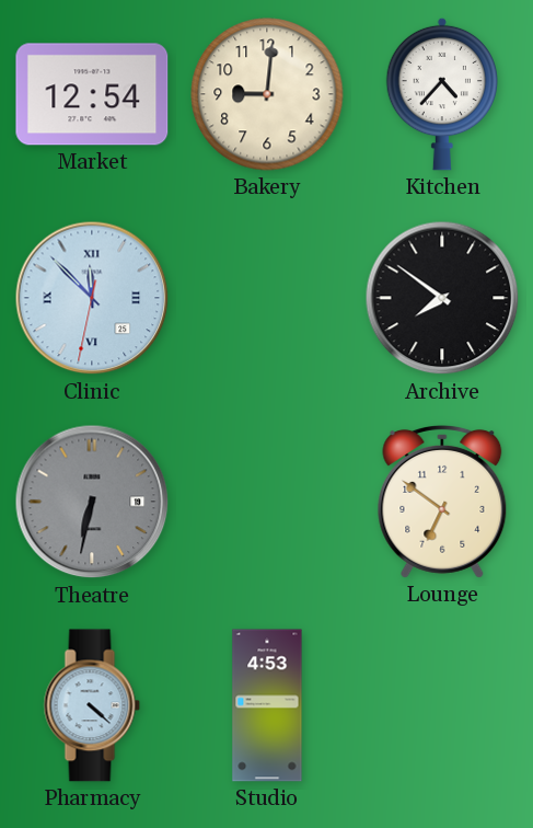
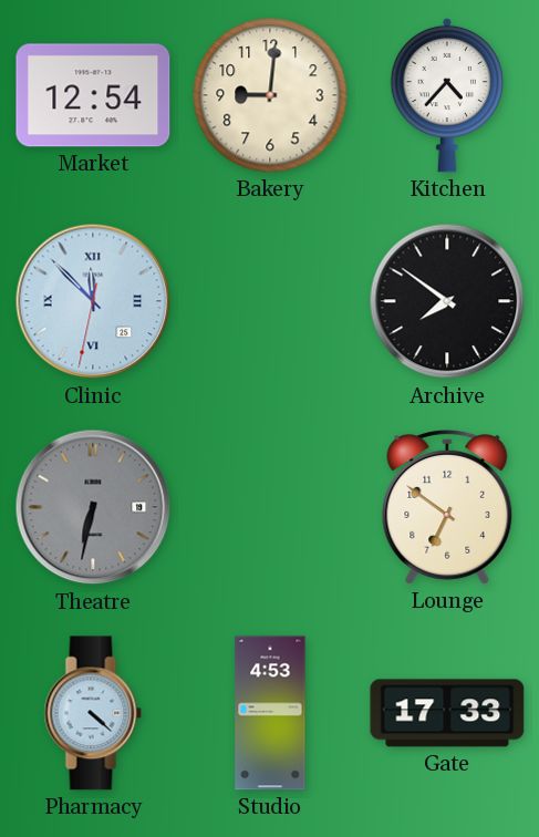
Gate: none -> 17:33
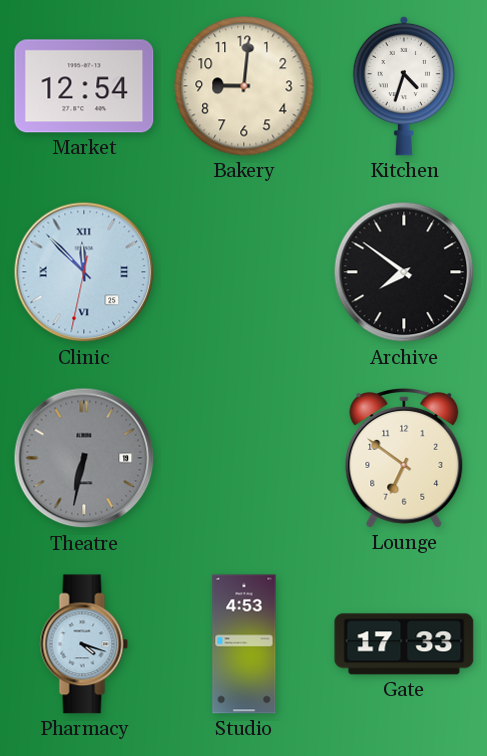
Kitchen: 4:37 -> 4:33
Pharmacy: 4:22 -> 4:18
